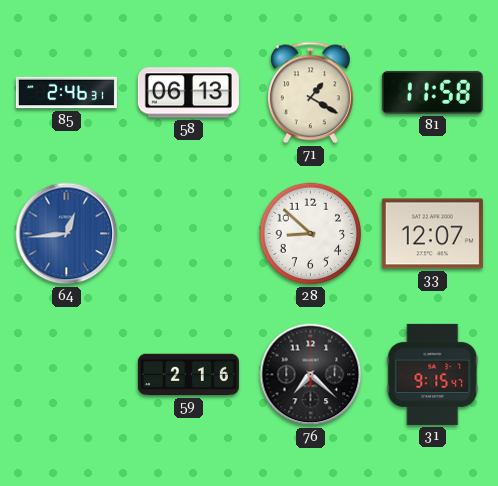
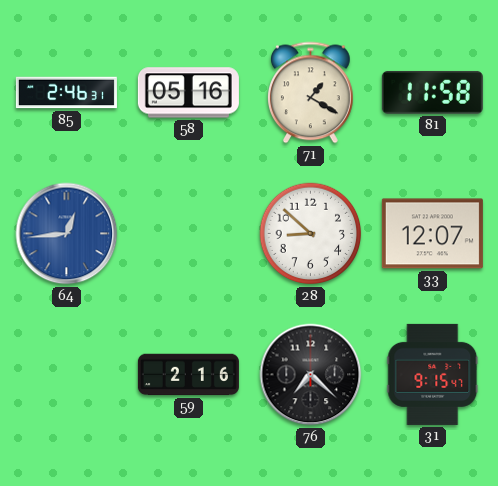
58: 06:13 -> 05:16
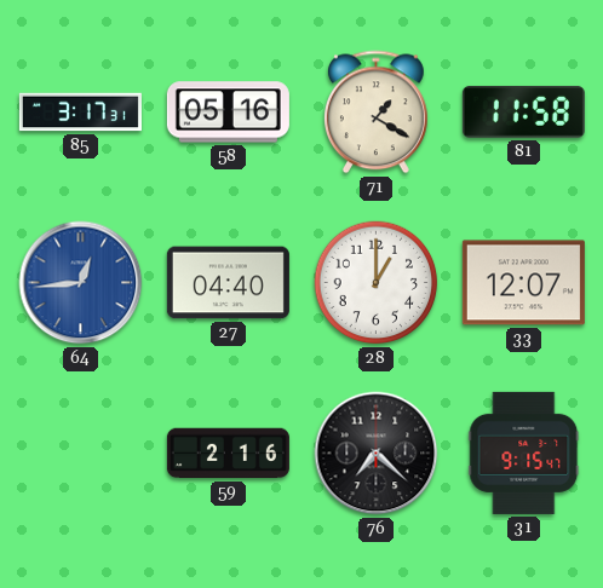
85: 2:46 -> 3:17
27: none -> 04:40
28: 8:52 -> 1:00
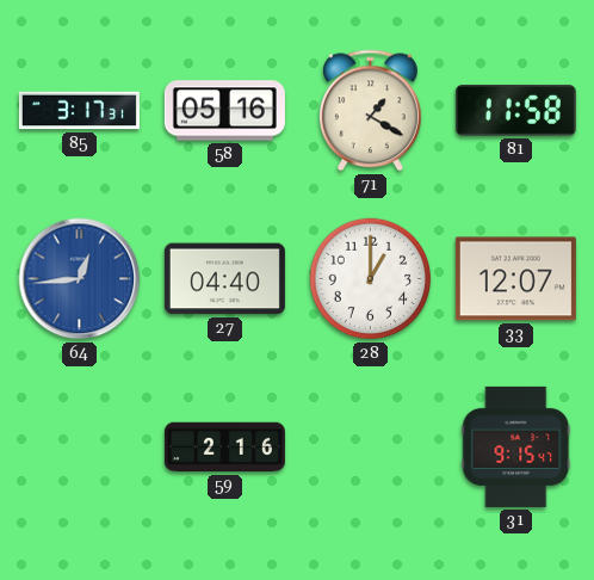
76: 7:22 -> none
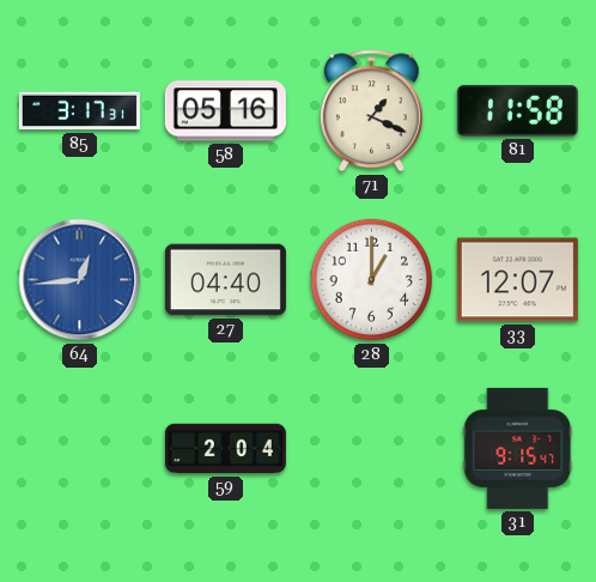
71: 1:20 -> 1:19
59: 2:16 -> 2:04
